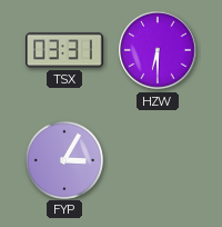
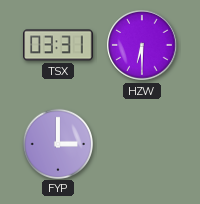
FYP: 3:05 -> 3:00
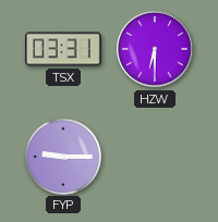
FYP: 3:00 -> 9:15
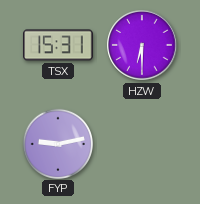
TSX: 03:31 -> 15:31
FYP: 9:15 -> 9:13
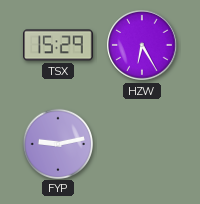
TSX: 15:31 -> 15:29
HZW: 6:30 -> 6:25
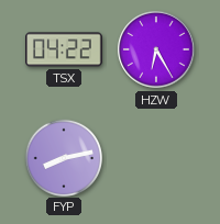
TSX: 15:29 -> 04:22
FYP: 9:13 -> 8:13
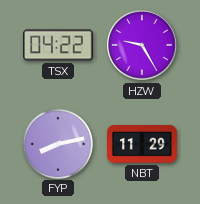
HZW: 6:25 -> 9:25
NBT: none -> 11:29
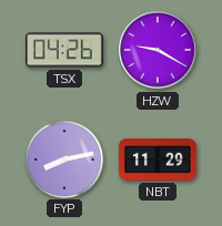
TSX: 04:22 -> 04:26
HZW: 9:25 -> 9:20
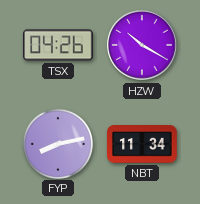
HZW: 9:20 -> 10:20
NBT: 11:29 -> 11:34
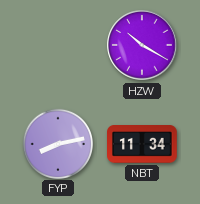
TSX: 04:26 -> none
